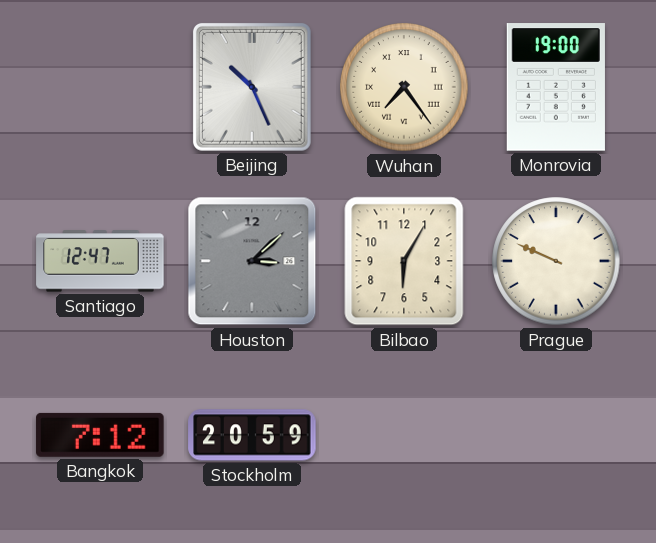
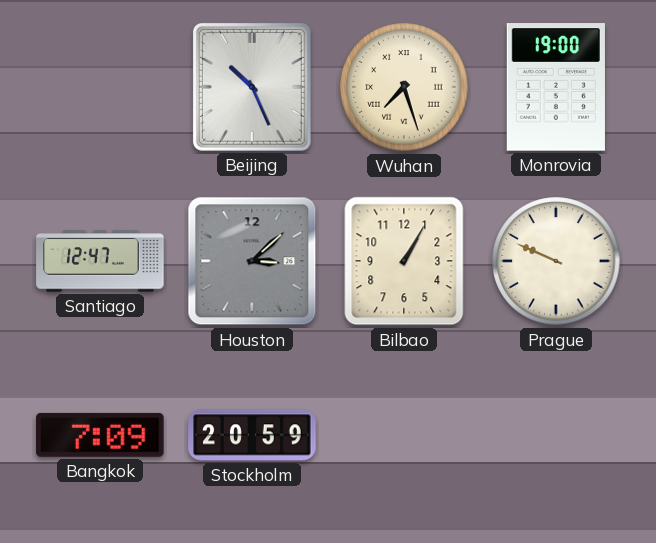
Wuhan: 7:24 -> 7:27
Bilbao: 6:05 -> 1:05
Bangkok: 7:12 -> 7:09
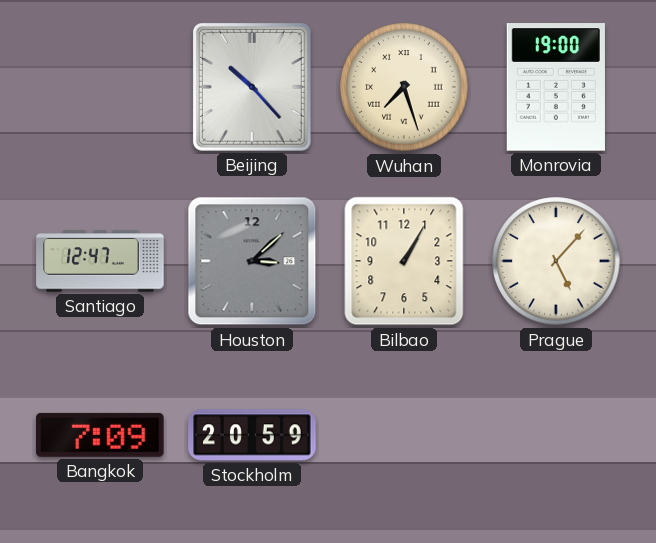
Beijing: 10:26 -> 10:23
Prague: 9:49 -> 5:07
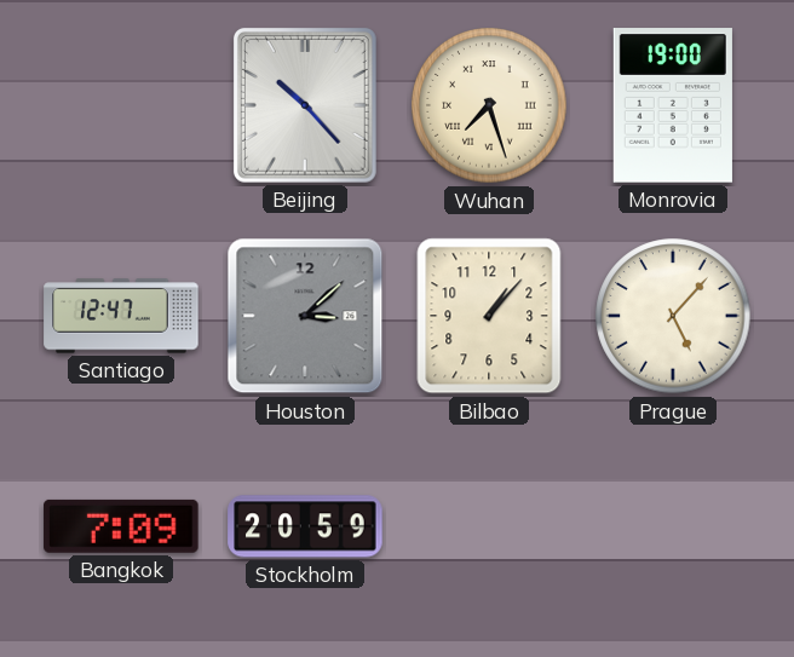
Bilbao: 1:05 -> 1:07
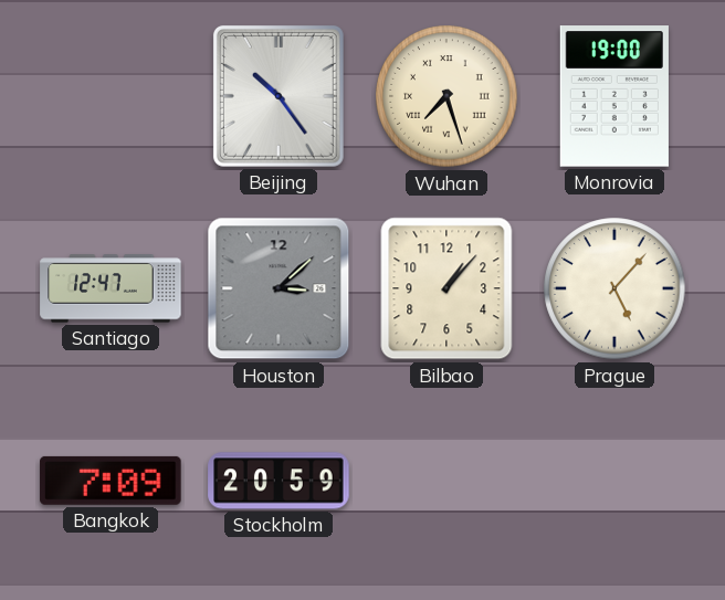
Beijing: 10:23 -> 10:24
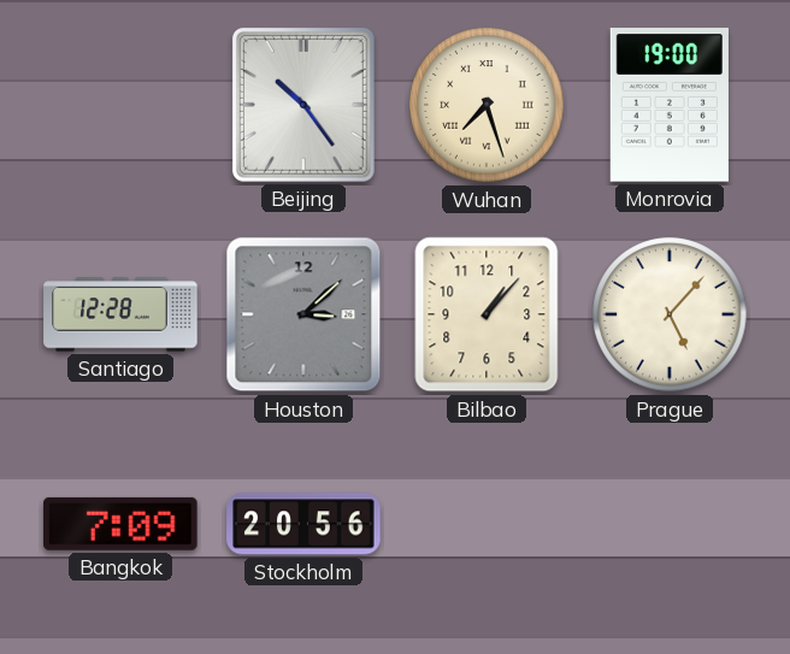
Santiago: 12:47 -> 12:28
Stockholm: 20:59 -> 20:56
